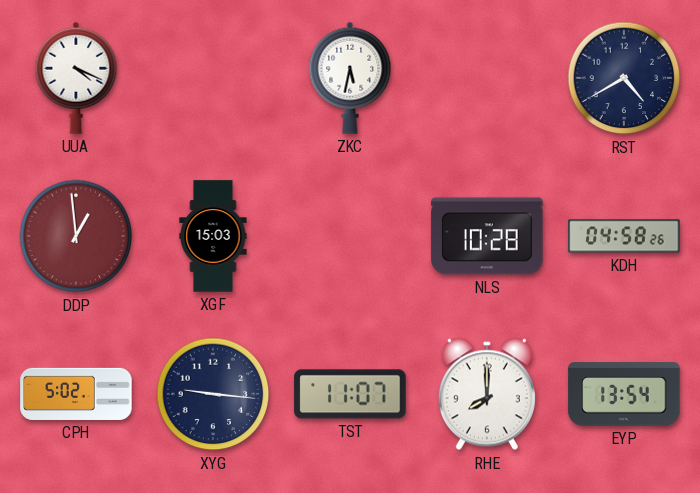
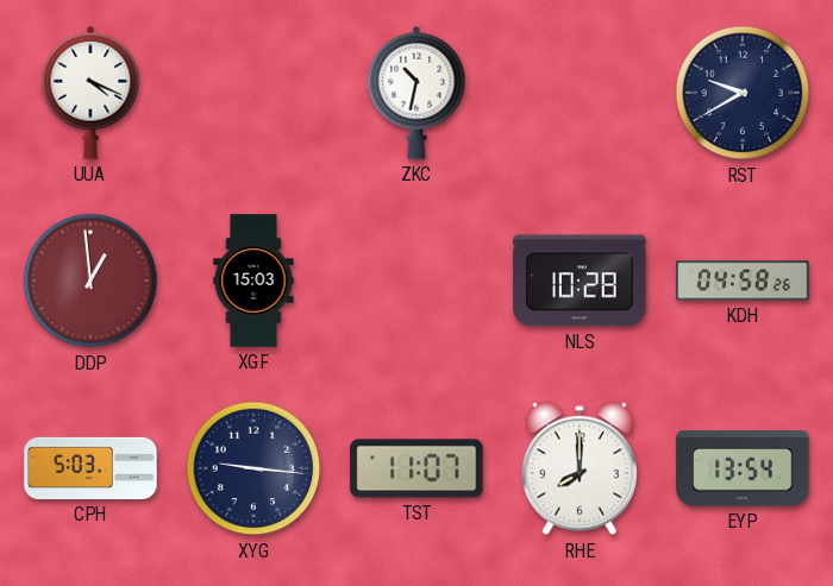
ZKC: 5:32 -> 10:32
RST: 4:40 -> 9:40
CPH: 5:02 -> 5:03
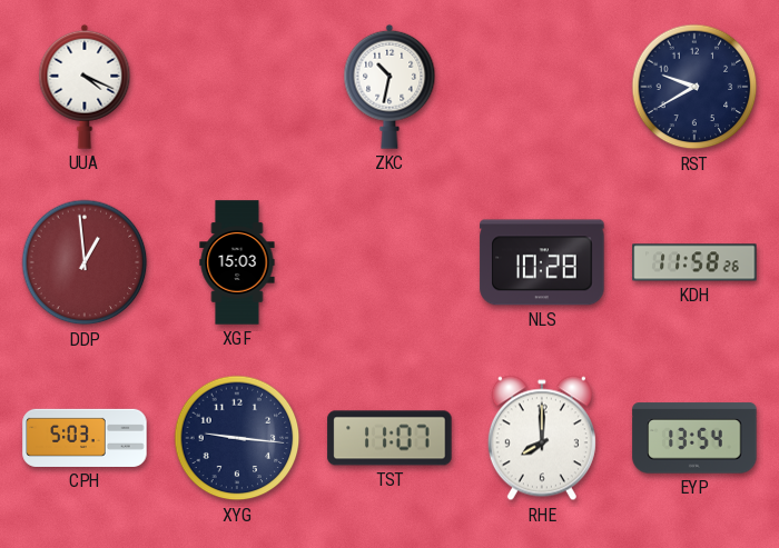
KDH: 04:58 -> 11:58
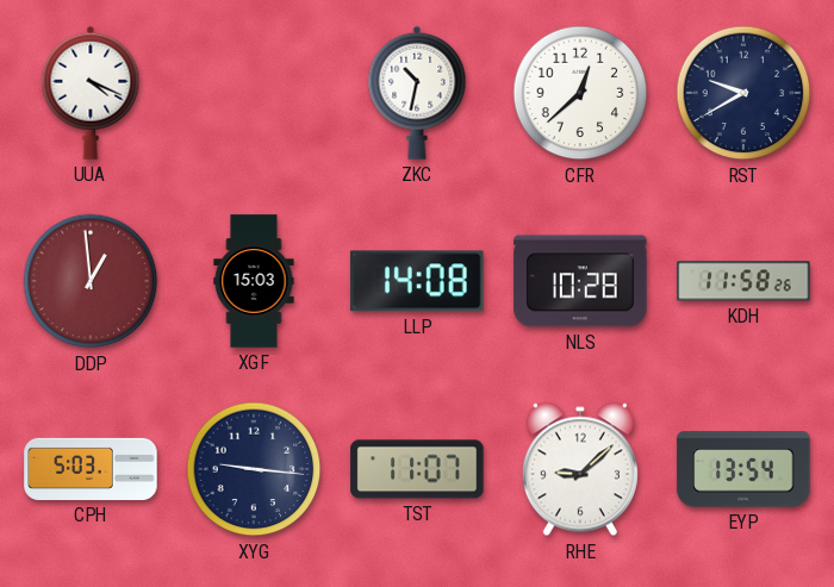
CFR: none -> 12:38
LLP: none -> 14:08
RHE: 8:00 -> 9:08
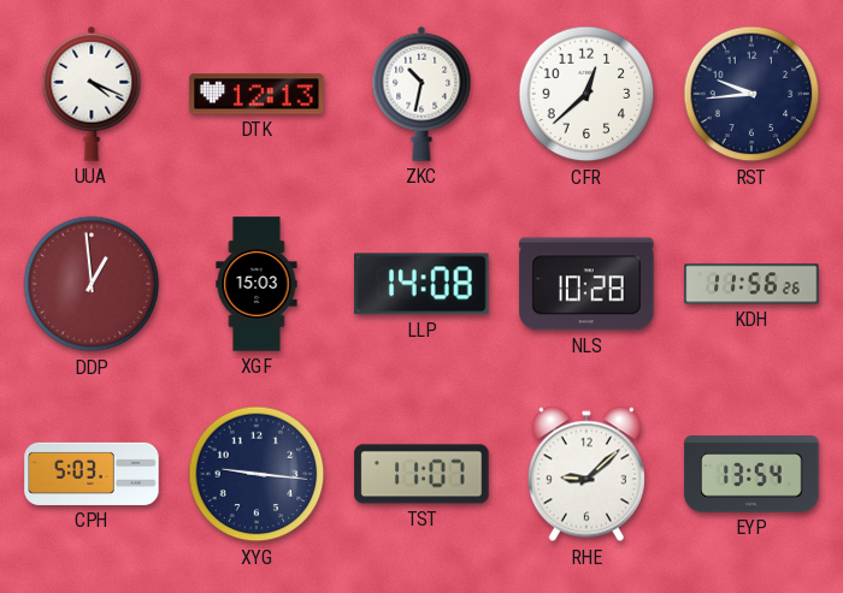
DTK: none -> 12:13
RST: 9:40 -> 9:44
KDH: 11:58 -> 11:56
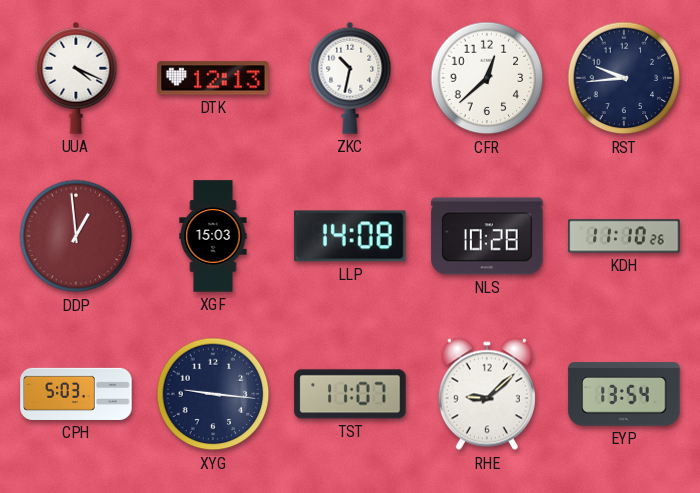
KDH: 11:56 -> 11:10
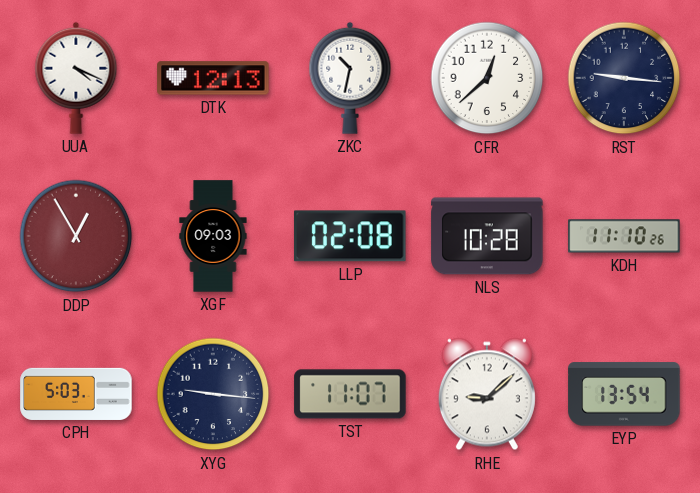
RST: 9:44 -> 9:16
DDP: 12:59 -> 12:55
XGF: 15:03 -> 09:03
LLP: 14:08 -> 02:08
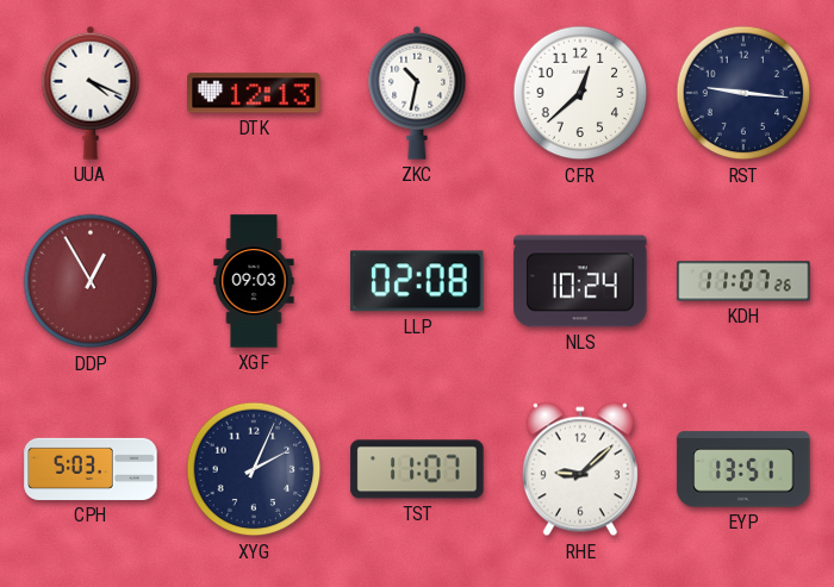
NLS: 10:28 -> 10:24
KDH: 11:10 -> 11:07
XYG: 9:16 -> 2:04
EYP: 13:54 -> 13:51
